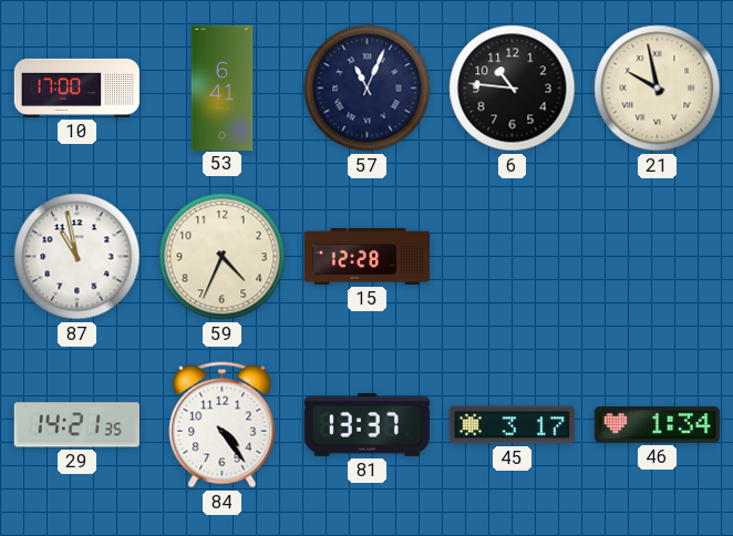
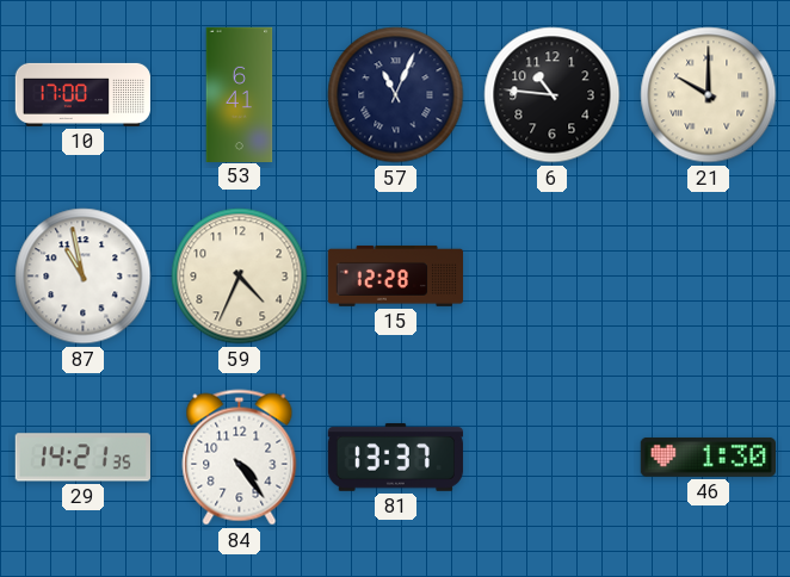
21: 9:58 -> 10:00
45: 3:17 -> none
46: 1:34 -> 1:30
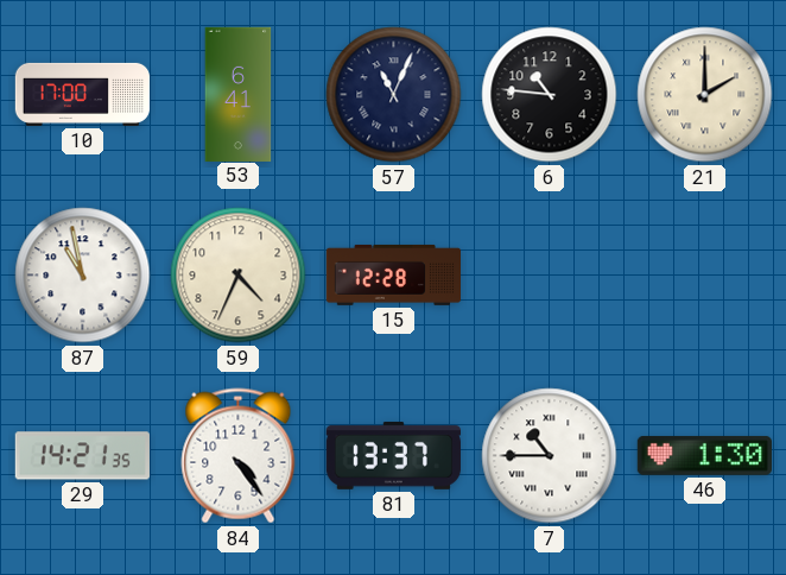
21: 10:00 -> 2:00
7: none -> 10:45
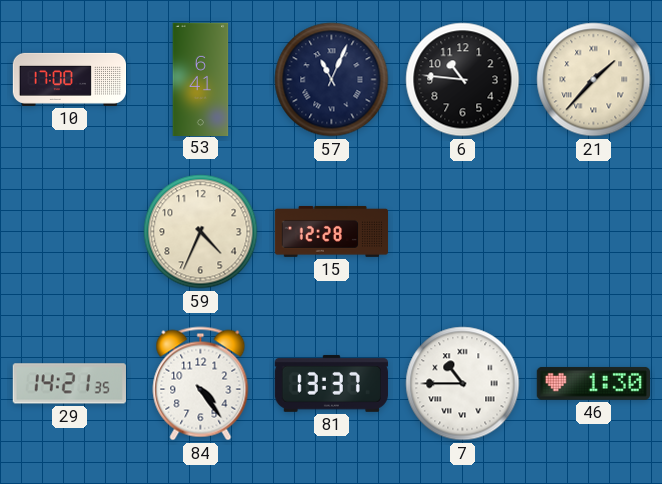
21: 2:00 -> 1:37
87: 10:58 -> none
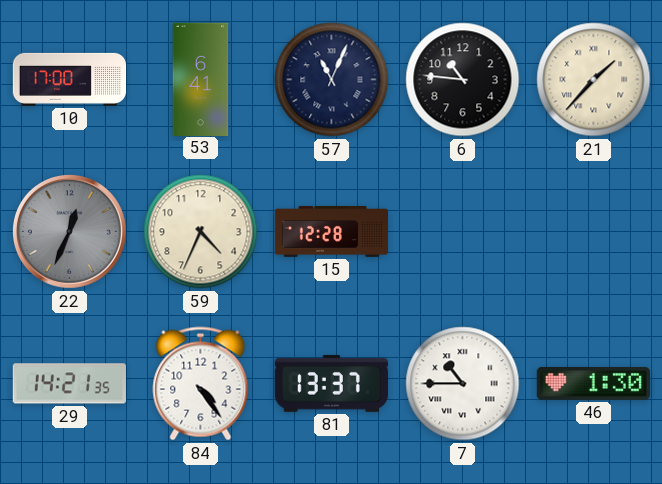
22: none -> 12:34
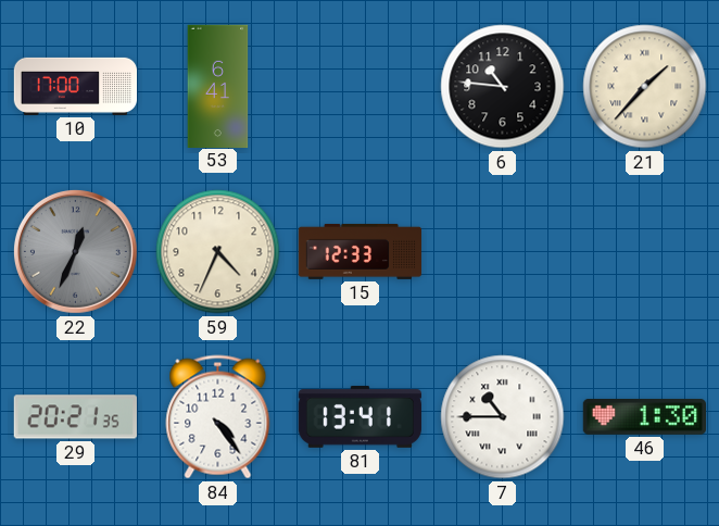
57: 11:04 -> none
15: 12:28 -> 12:33
29: 14:21 -> 20:21
81: 13:37 -> 13:41
